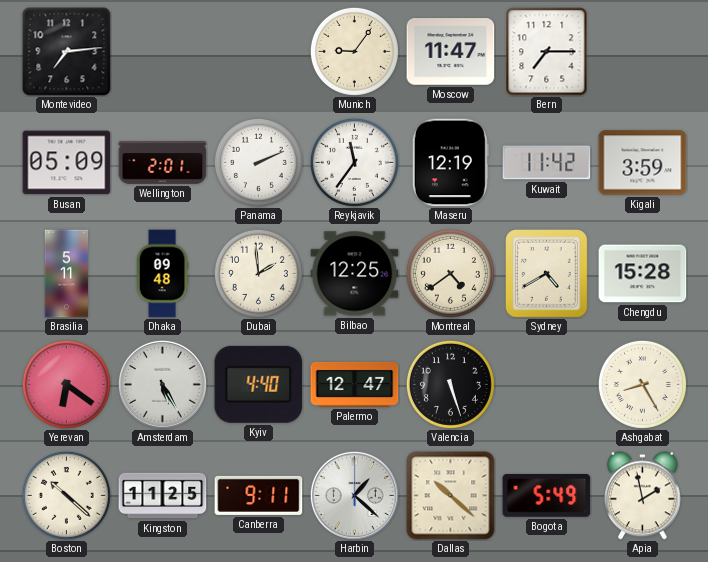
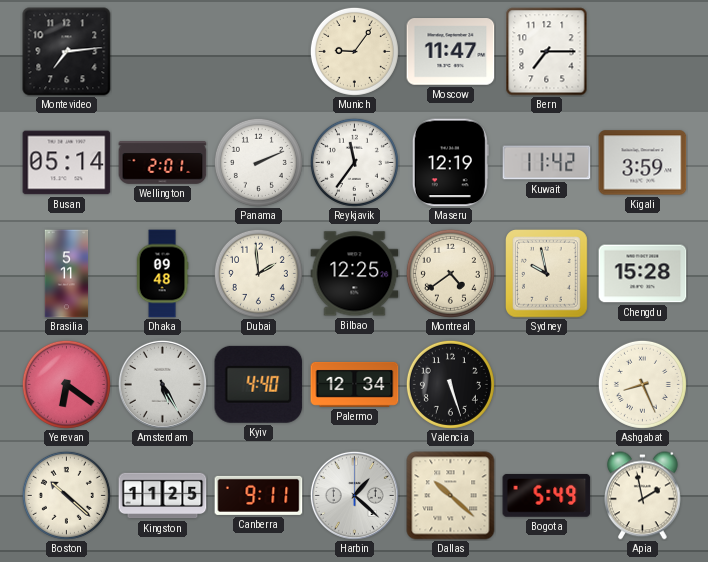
Busan: 05:09 -> 05:14
Sydney: 4:40 -> 9:58
Palermo: 12:47 -> 12:34
Ashgabat: 8:25 -> 8:26
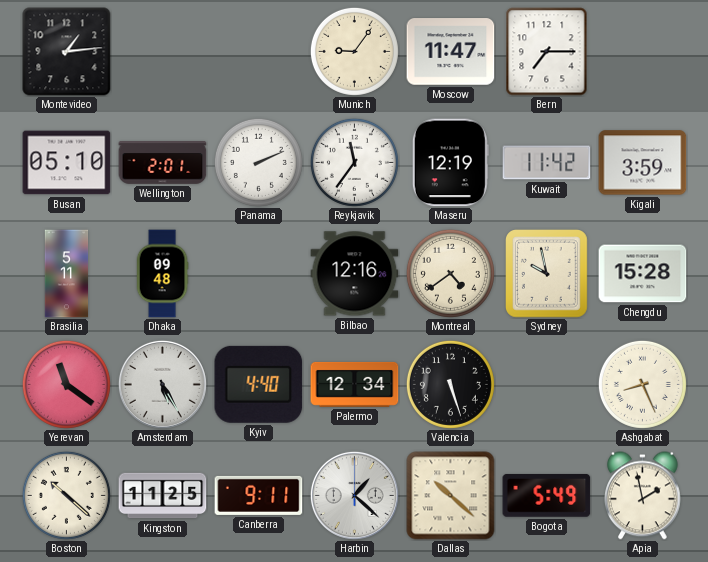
Montevideo: 7:14 -> 1:14
Busan: 05:14 -> 05:10
Dubai: 1:59 -> none
Bilbao: 12:25 -> 12:16
Yerevan: 6:21 -> 11:21
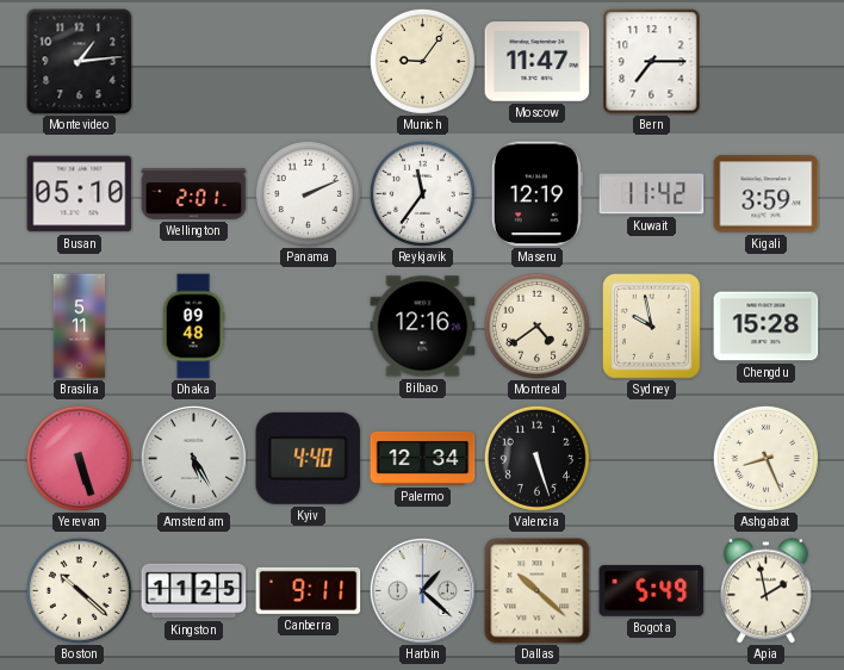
Yerevan: 11:21 -> 5:27
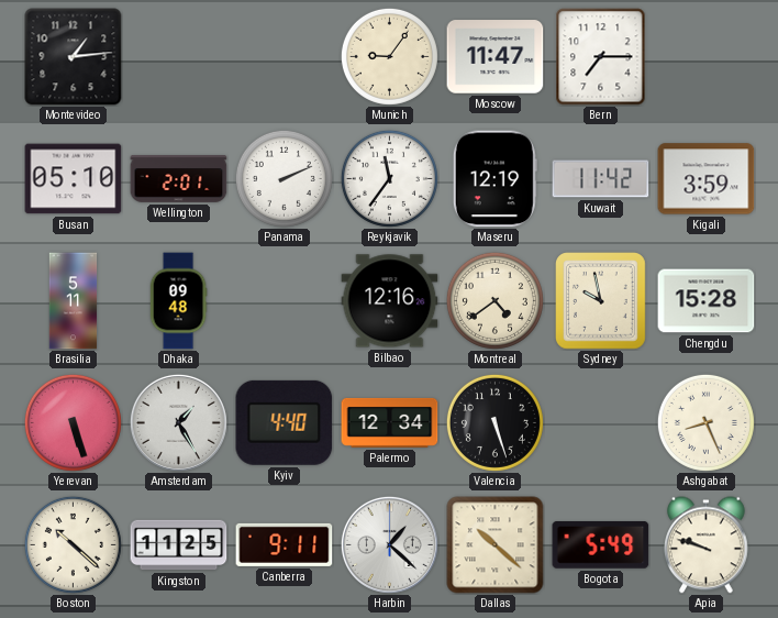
Amsterdam: 5:25 -> 1:25
Apia: 1:58 -> 9:48
